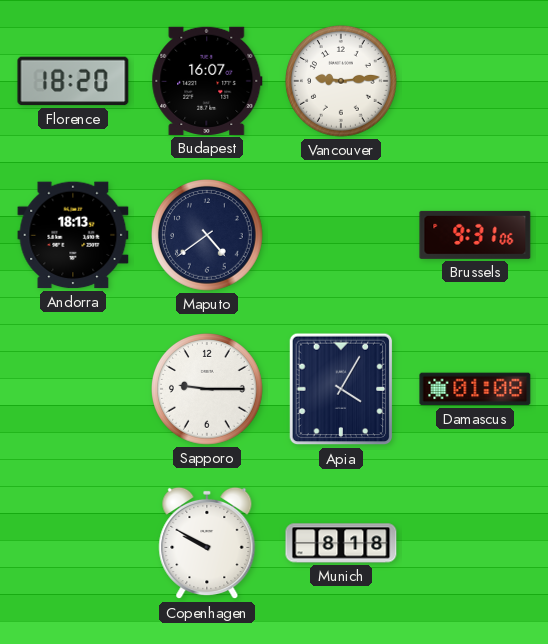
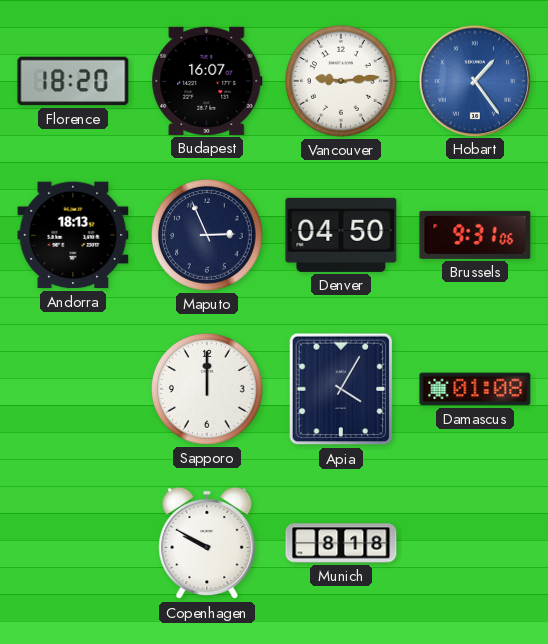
Hobart: none -> 1:24
Maputo: 4:39 -> 2:56
Denver: none -> 04:50
Sapporo: 9:15 -> 12:00
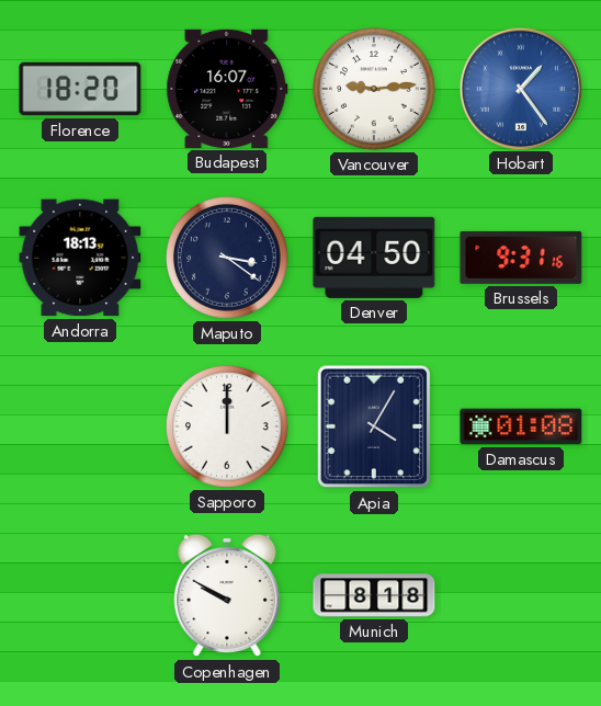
Maputo: 2:56 -> 3:21
Brussels: 9:31:06 -> 9:31:16
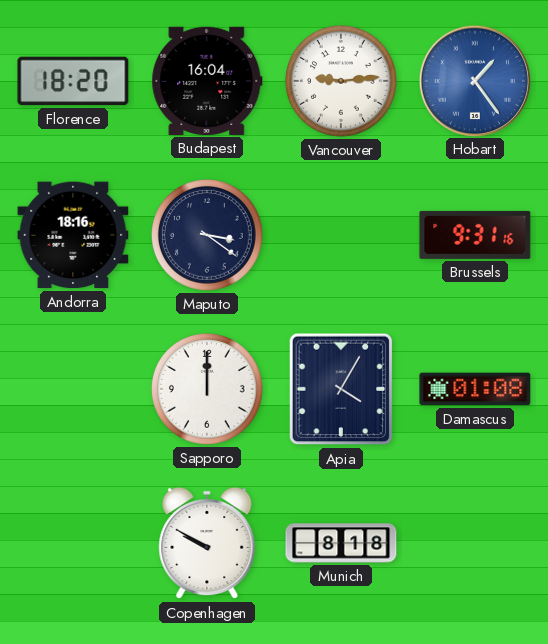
Budapest: 16:07 -> 16:04
Andorra: 18:13 -> 18:16
Denver: 04:50 -> none
